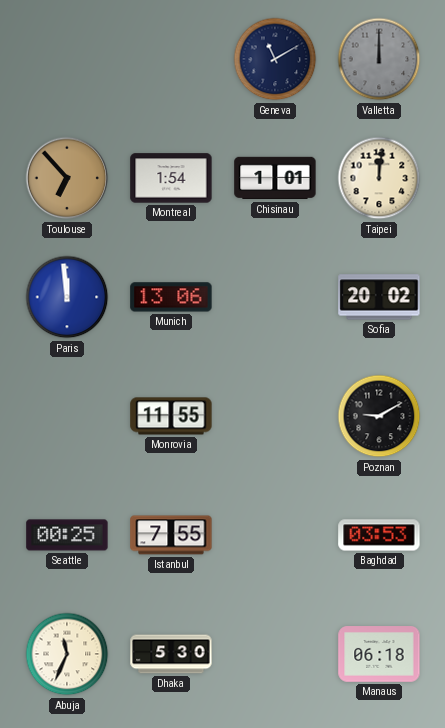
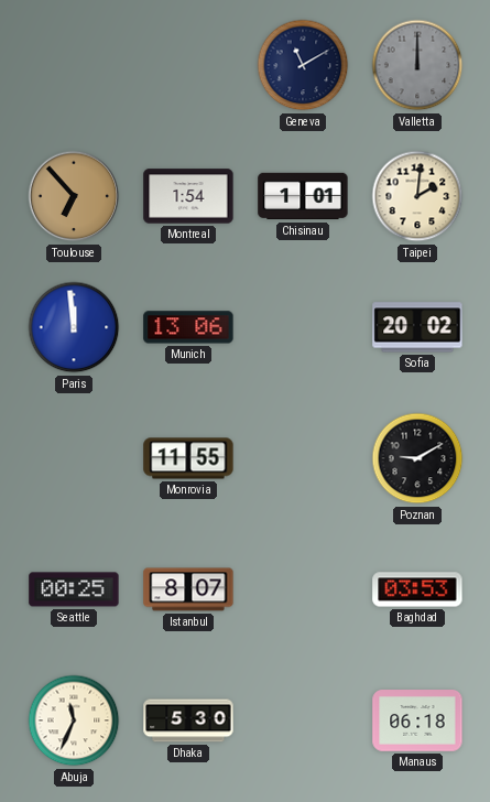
Taipei: 12:01 -> 2:01
Istanbul: 7:55 -> 8:07
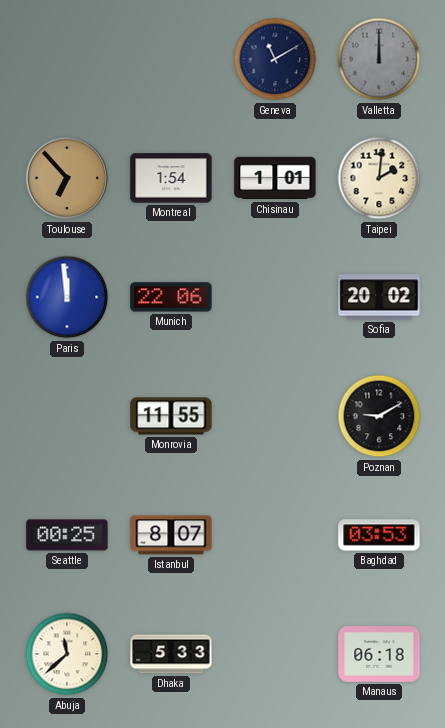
Munich: 13:06 -> 22:06
Abuja: 11:34 -> 11:38
Dhaka: 5:30 -> 5:33
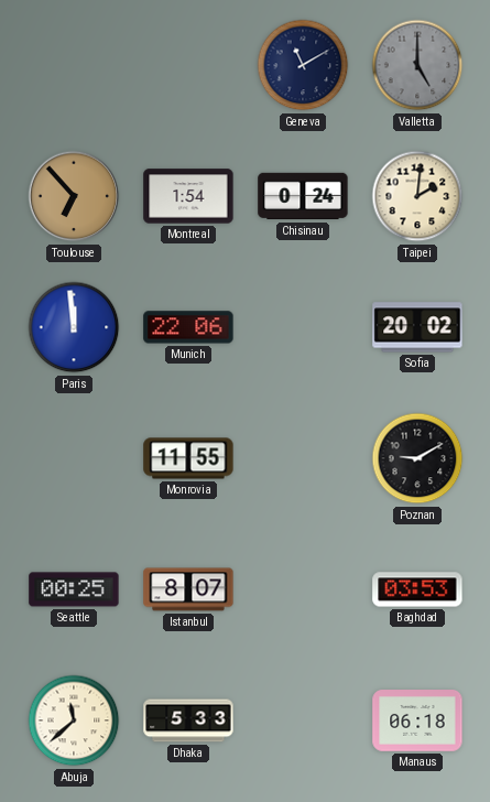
Valletta: 12:00 -> 5:00
Chisinau: 1:01 -> 0:24
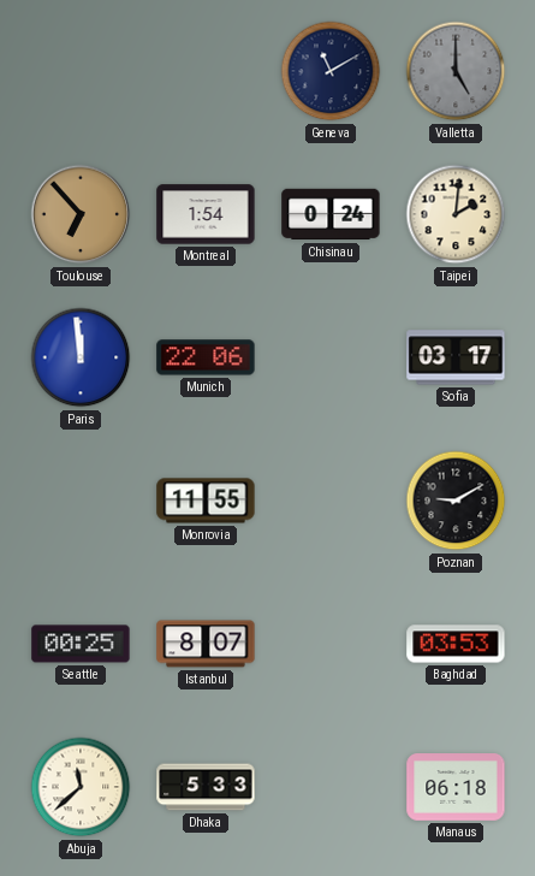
Sofia: 20:02 -> 03:17
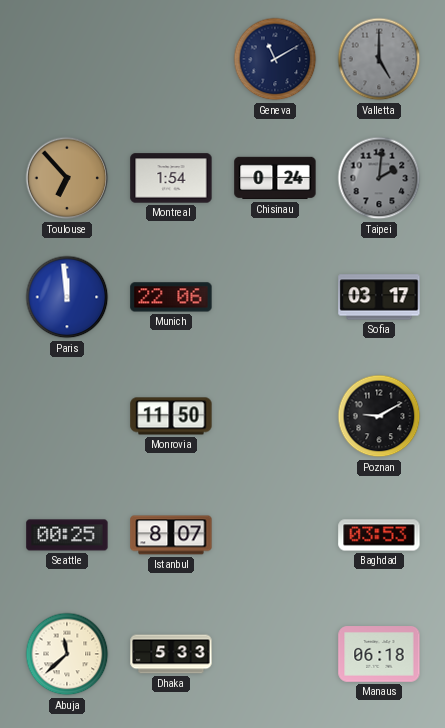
Taipei dial: cream -> grey
Monrovia: 11:55 -> 11:50
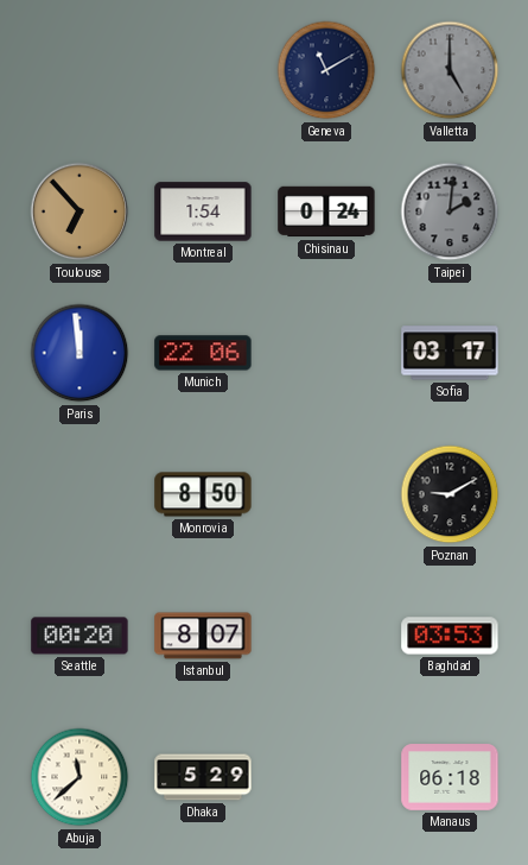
Monrovia: 11:50 -> 8:50
Seattle: 00:25 -> 00:20
Dhaka: 5:33 -> 5:29
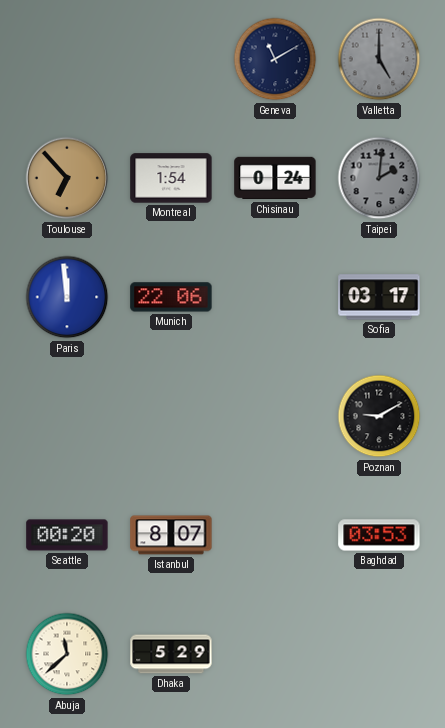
Monrovia: 8:50 -> none
Manaus: 06:18 -> none
